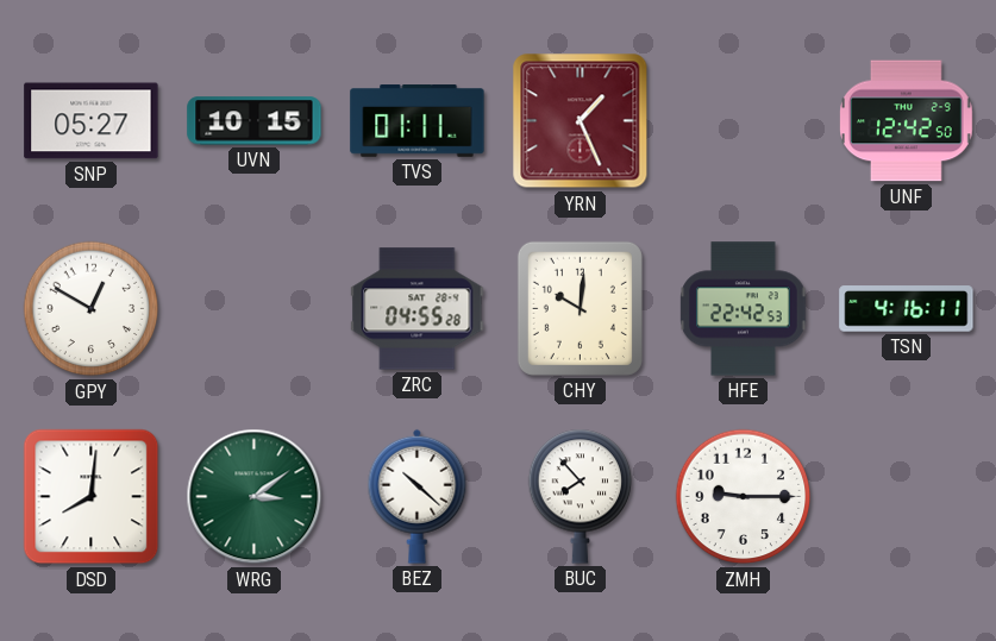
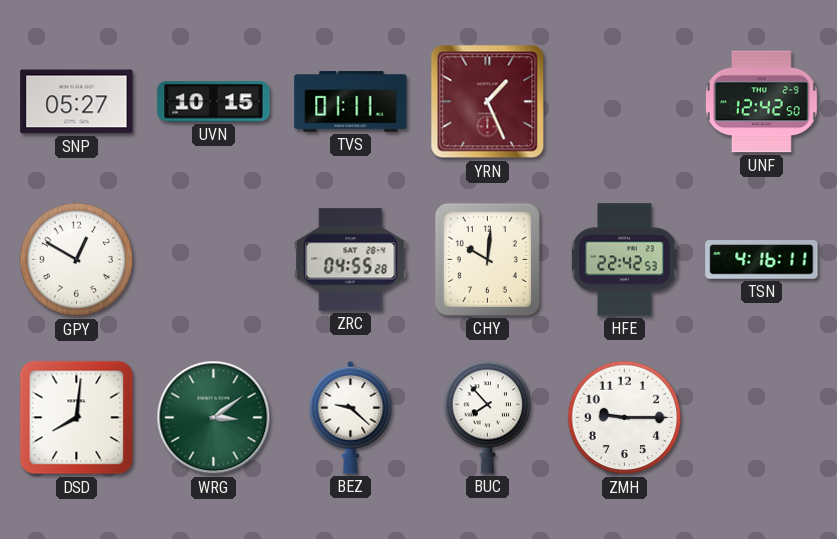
BEZ: 10:22 -> 9:22
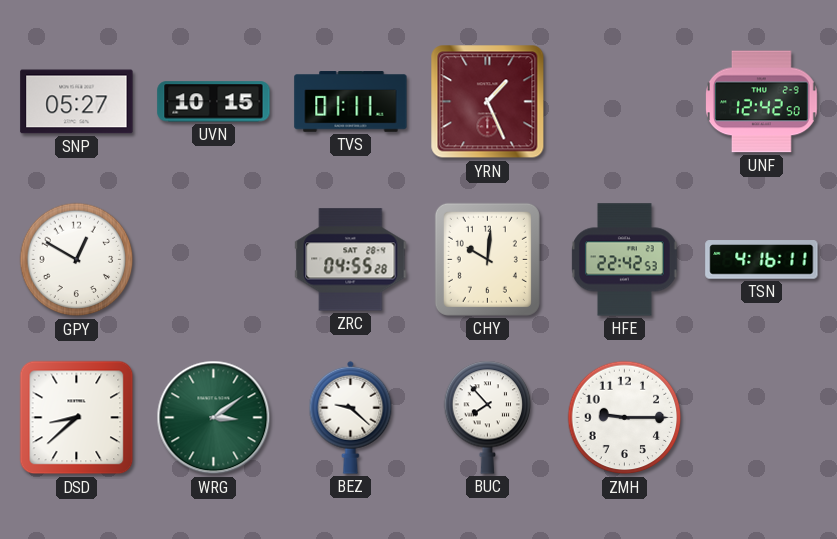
DSD: 8:01 -> 8:38
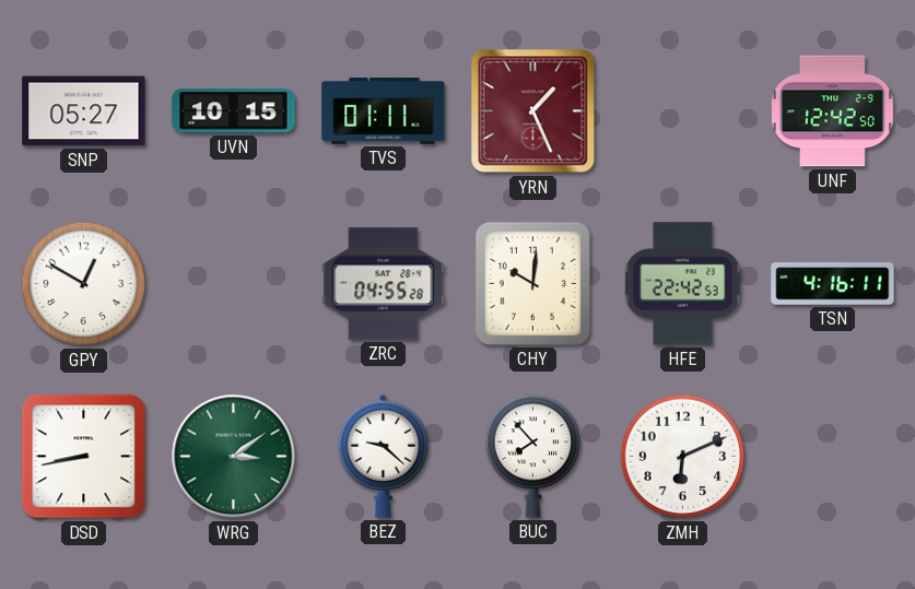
DSD: 8:38 -> 8:43
ZMH: 9:15 -> 6:11
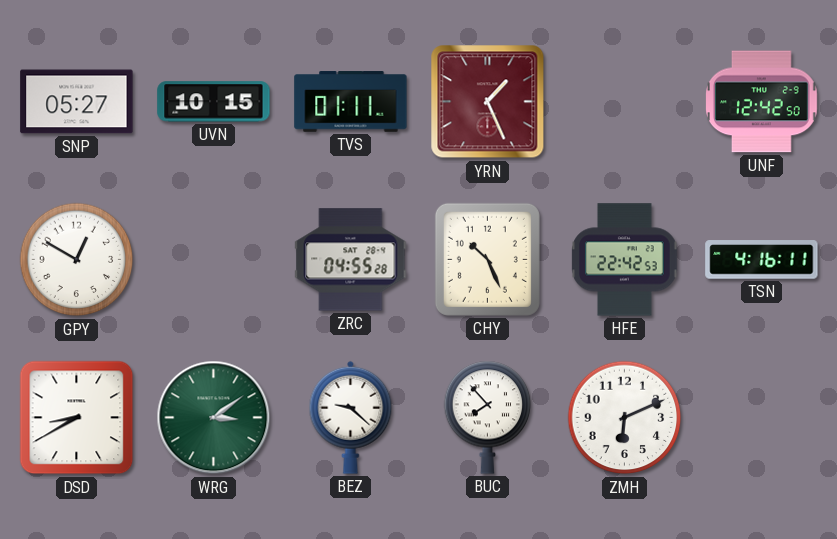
CHY: 10:01 -> 10:26
DSD: 8:43 -> 8:40
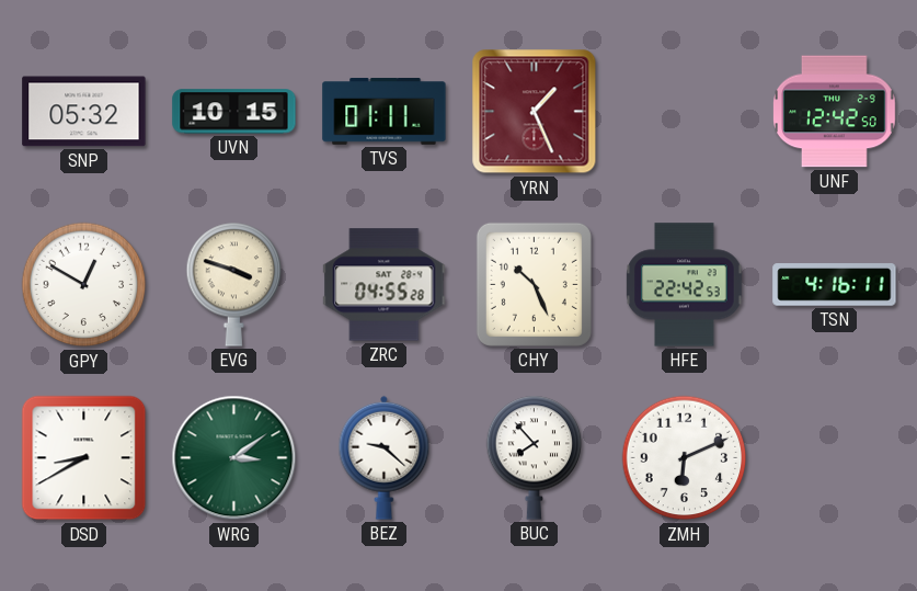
SNP: 05:27 -> 05:32
EVG: none -> 3:48
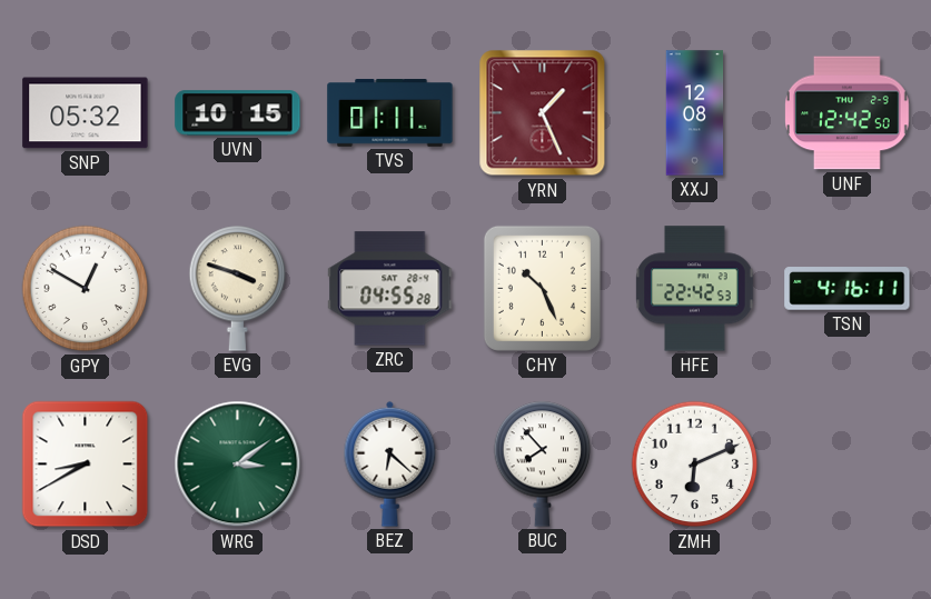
XXJ: none -> 12:08
BEZ: 9:22 -> 6:22
